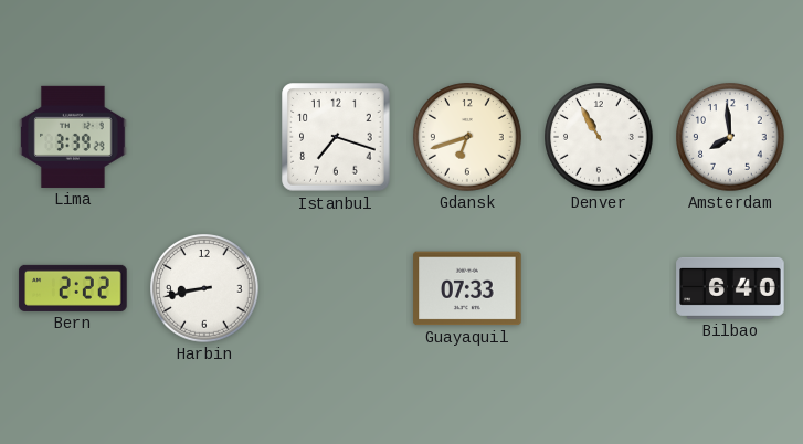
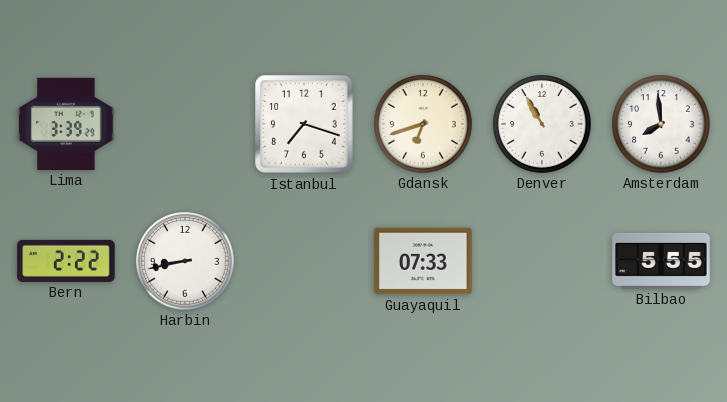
Bilbao: 6:40 -> 5:55
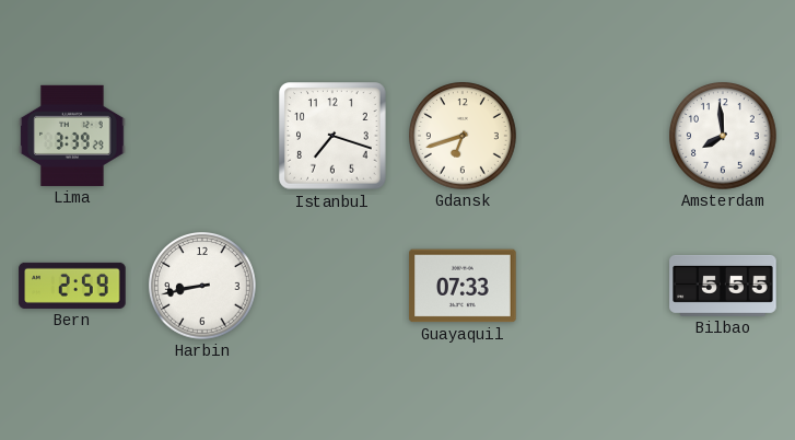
Denver: 10:55 -> none
Bern: 2:22 -> 2:59
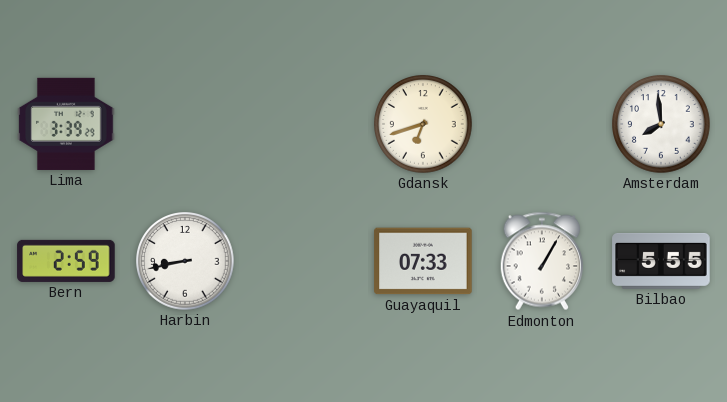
Istanbul: 7:18 -> none
Edmonton: none -> 1:05
